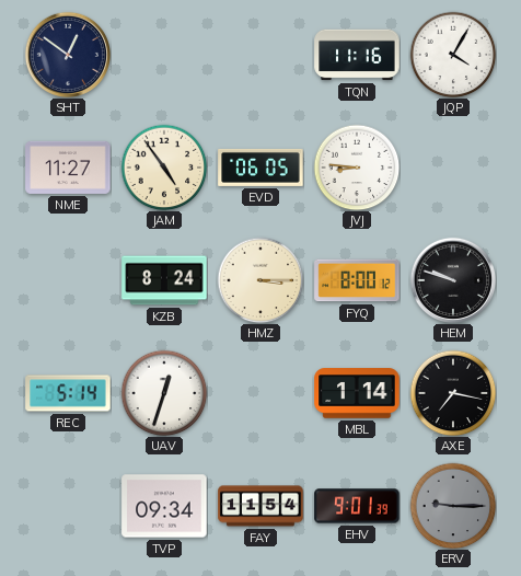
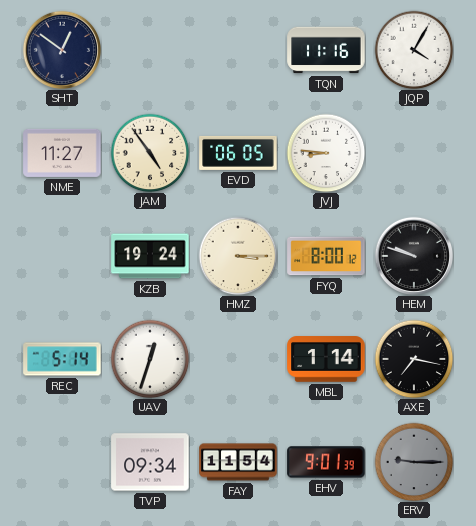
KZB: 8:24 -> 19:24
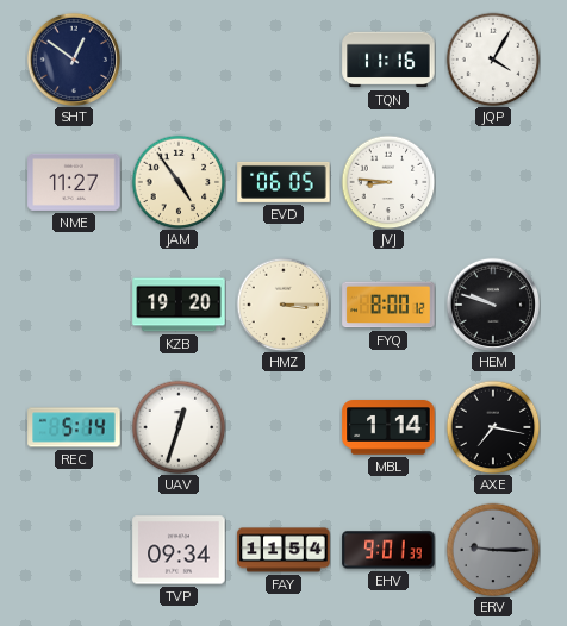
KZB: 19:24 -> 19:20
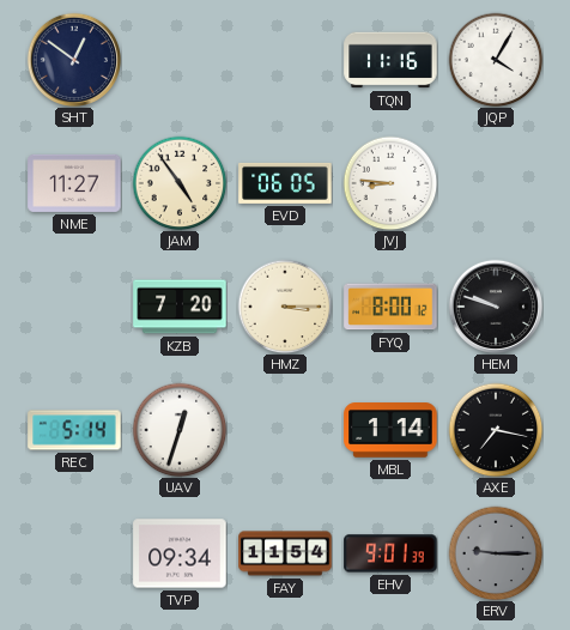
KZB: 19:20 -> 7:20
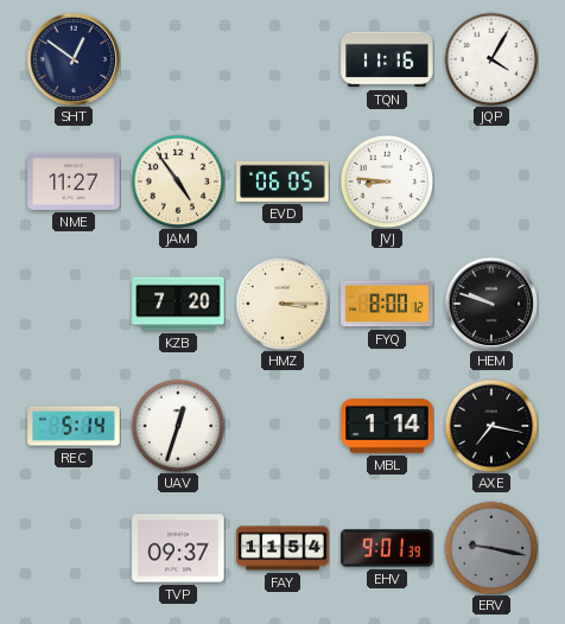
TVP: 09:34 -> 09:37
ERV: 9:15 -> 9:17
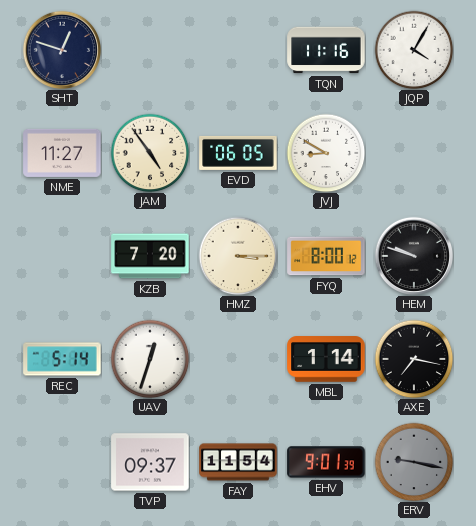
SHT: 12:51 -> 12:48
JVJ: 8:46 -> 8:50
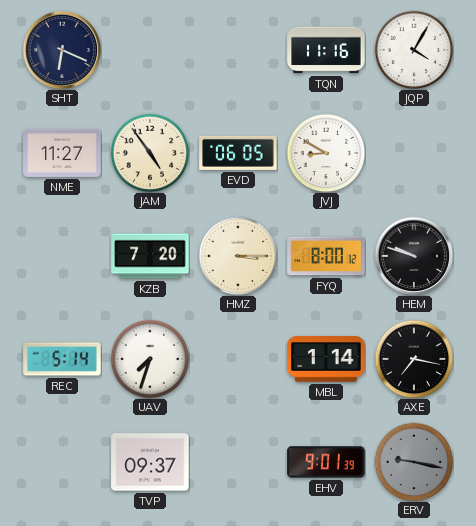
SHT: 12:48 -> 6:19
UAV: 12:33 -> 7:33
FAY: 11:54 -> none
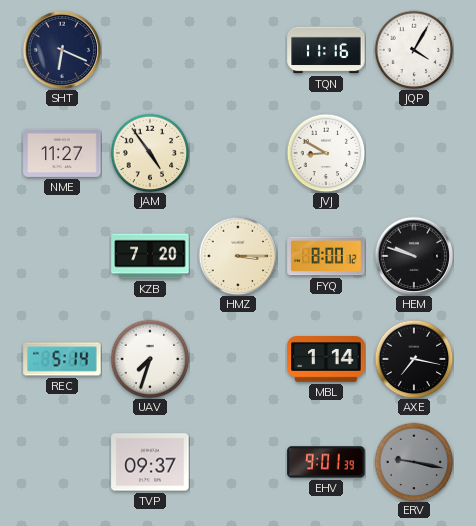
EVD: 06:05 -> none
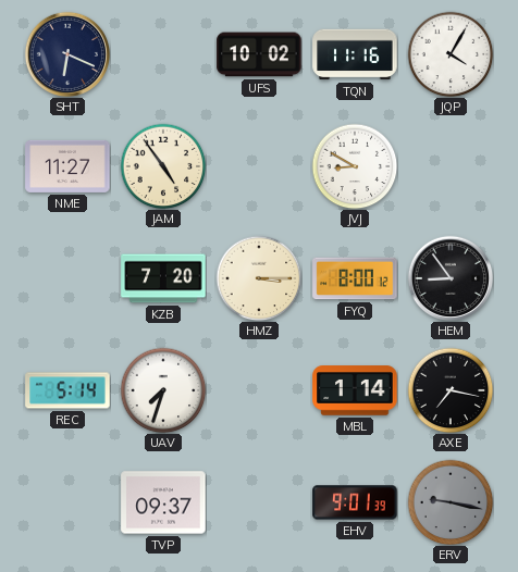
UFS: none -> 10:02
HEM: 9:48 -> 8:54
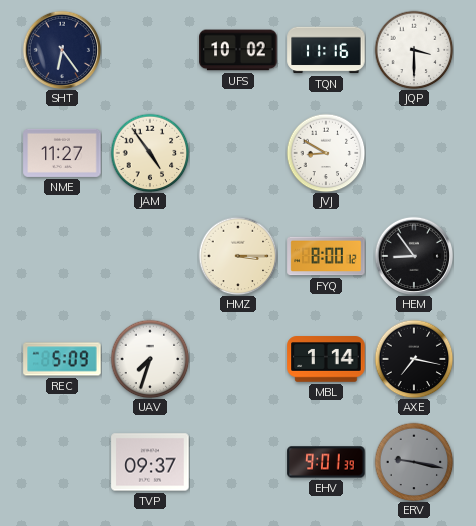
SHT: 6:19 -> 6:24
JQP: 4:05 -> 3:30
KZB: 7:20 -> none
REC: 5:14 -> 5:09
